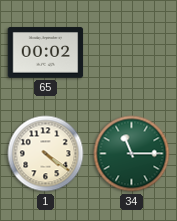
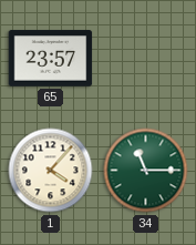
65: 00:02 -> 23:57
1: 4:21 -> 4:07
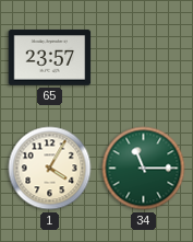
1: 4:07 -> 4:05
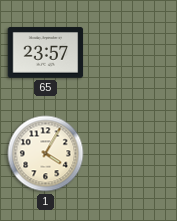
34: 11:15 -> none
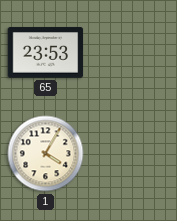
65: 23:57 -> 23:53
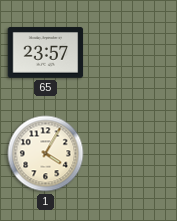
65: 23:53 -> 23:57
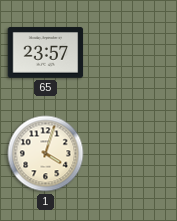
1: 4:05 -> 4:03
